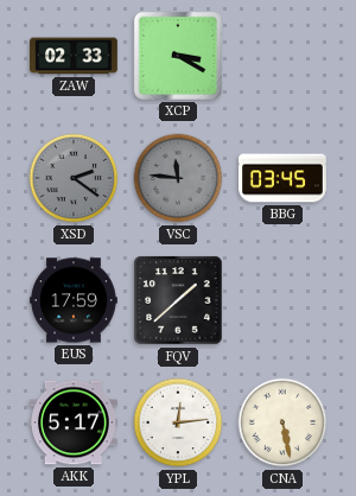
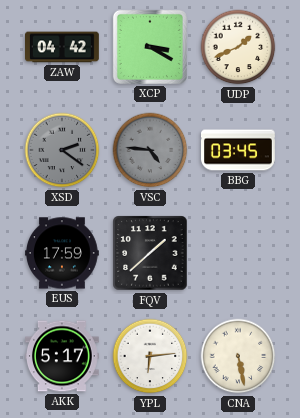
ZAW: 02:33 -> 04:42
UDP: none -> 1:41
VSC: 11:46 -> 4:46
YPL: 12:14 -> 6:14
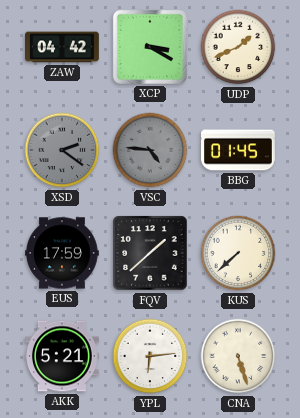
BBG: 03:45 -> 01:45
KUS: none -> 7:38
AKK: 5:17 -> 5:21
CNA: 5:28 -> 5:27
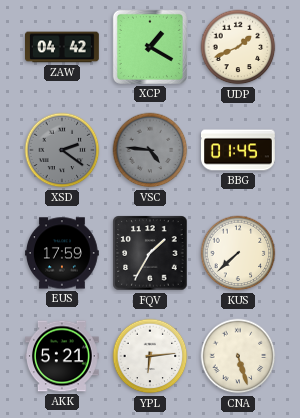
XCP: 3:20 -> 1:20
FQV: 1:38 -> 1:35
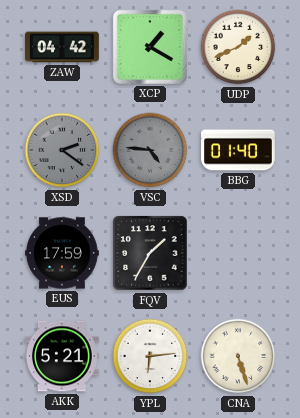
BBG: 01:45 -> 01:40
KUS: 7:38 -> none
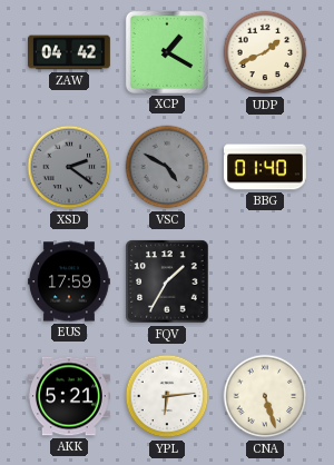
VSC: 4:46 -> 4:50
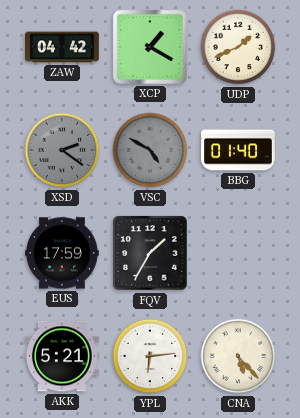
CNA: 5:27 -> 5:23
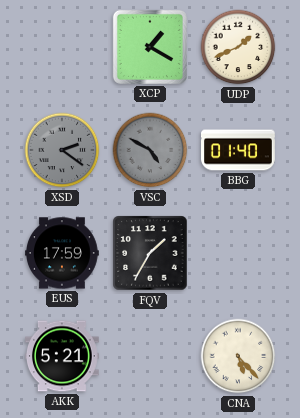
ZAW: 04:42 -> none
YPL: 6:14 -> none
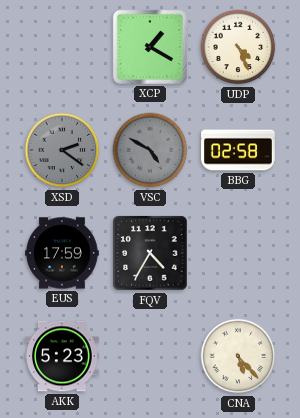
UDP: 1:41 -> 4:26
BBG: 01:40 -> 02:58
FQV: 1:35 -> 4:35
AKK: 5:21 -> 5:23
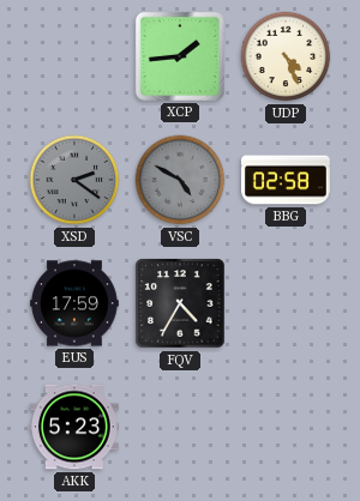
XCP: 1:20 -> 1:44
CNA: 5:23 -> none
